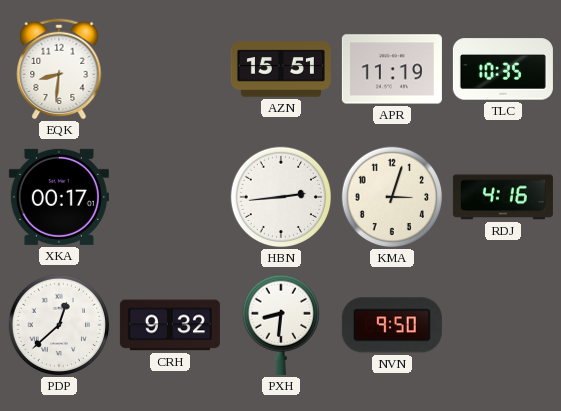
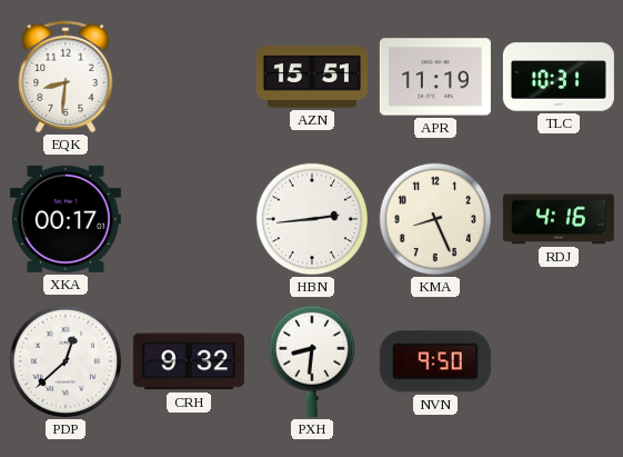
TLC: 10:35 -> 10:31
KMA: 3:03 -> 8:26
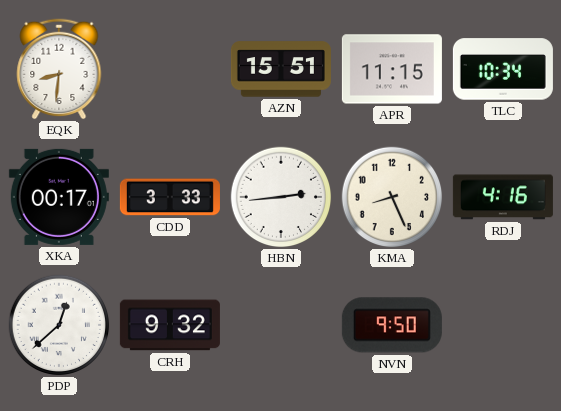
APR: 11:19 -> 11:15
TLC: 10:31 -> 10:34
CDD: none -> 3:33
PXH: 8:31 -> none
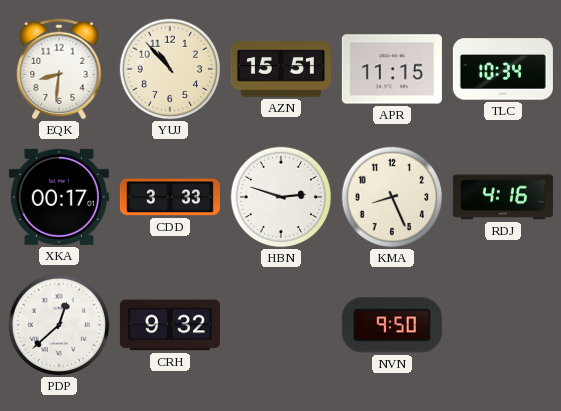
YUJ: none -> 10:53
HBN: 2:44 -> 2:48
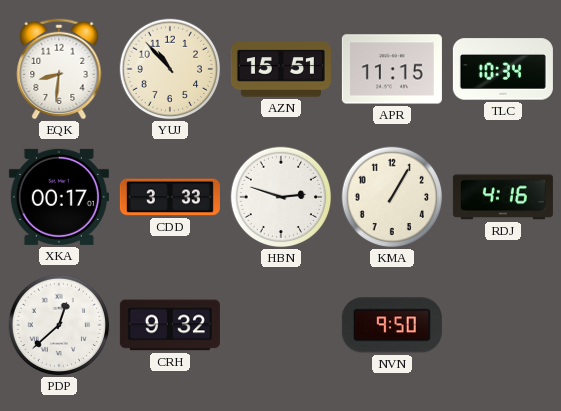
KMA: 8:26 -> 1:05
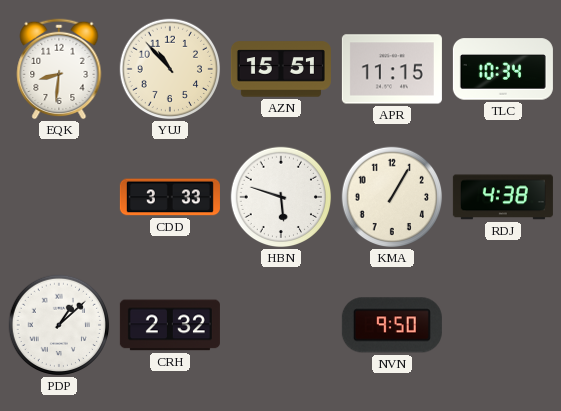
XKA: 00:17 -> none
HBN: 2:48 -> 5:48
RDJ: 4:16 -> 4:38
PDP: 12:38 -> 1:08
CRH: 9:32 -> 2:32
